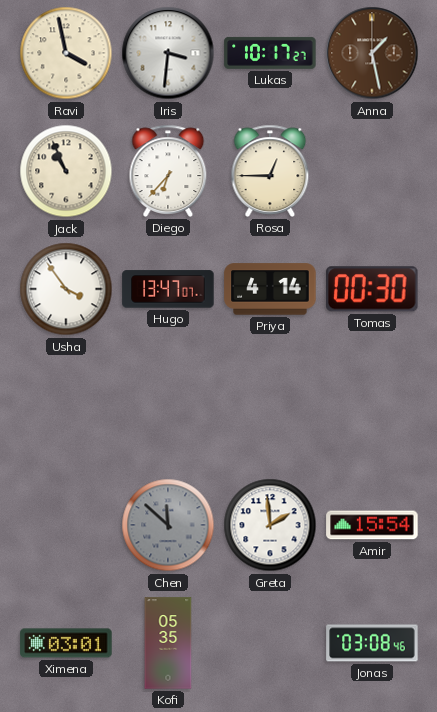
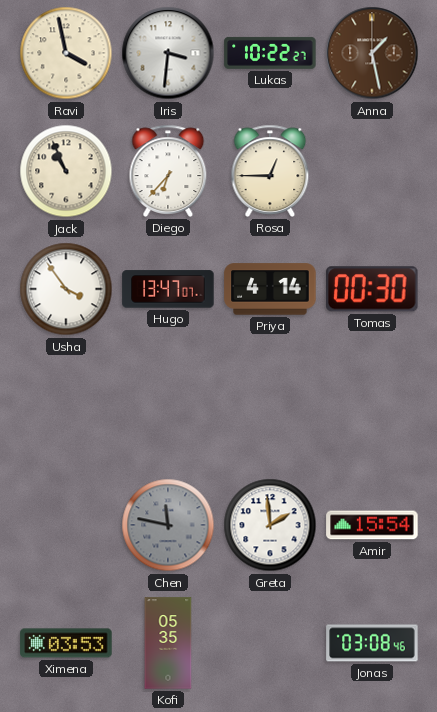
Lukas: 10:17 -> 10:22
Chen: 11:52 -> 11:47
Ximena: 03:01 -> 03:53
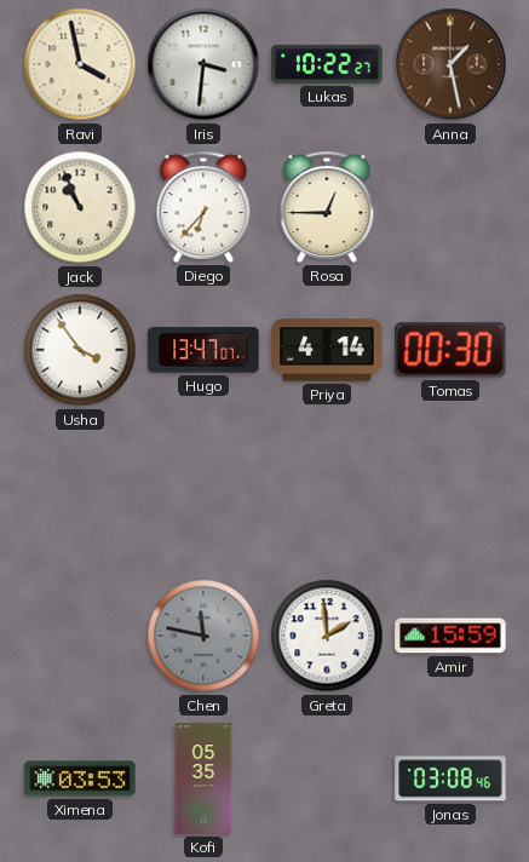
Amir: 15:54 -> 15:59
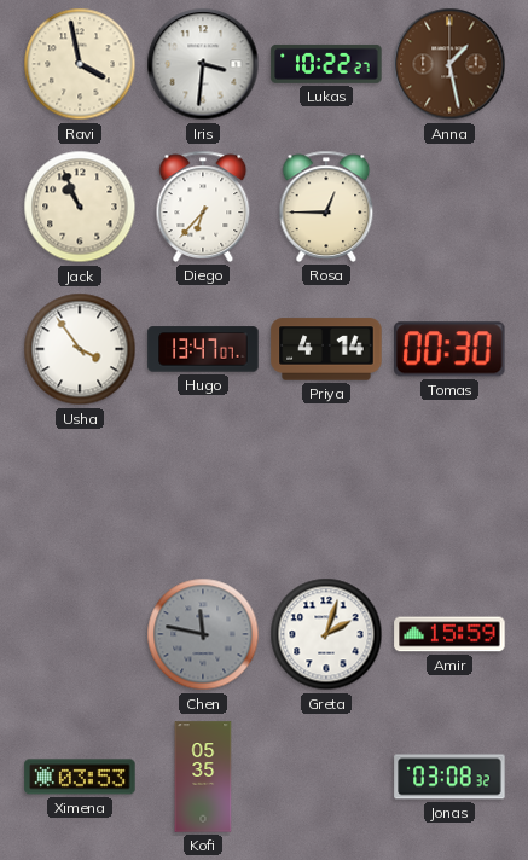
Greta: 1:59 -> 2:03
Jonas: 03:08:46 -> 03:08:32
